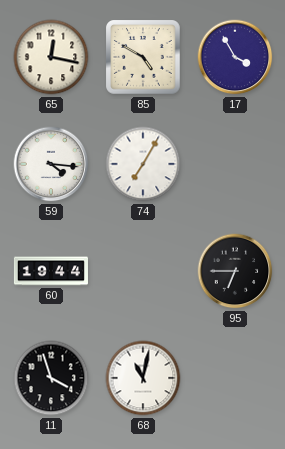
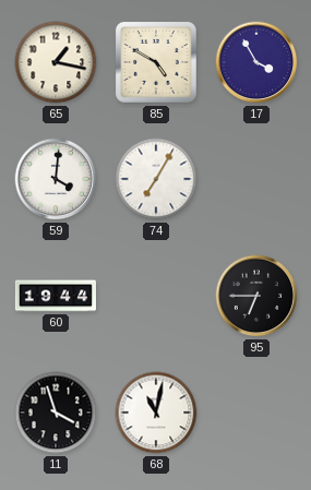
65: 12:17 -> 1:17
59: 4:16 -> 4:01
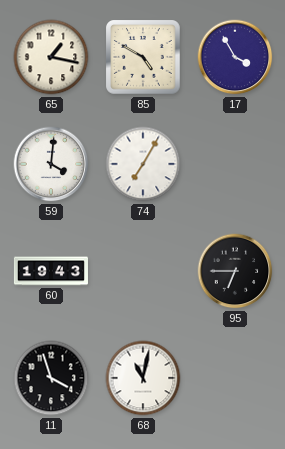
60: 19:44 -> 19:43
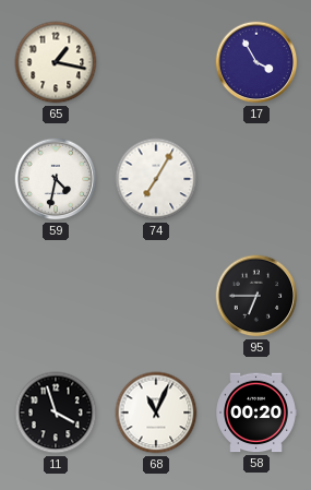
85: 4:50 -> none
59: 4:01 -> 4:32
60: 19:43 -> none
68: 11:02 -> 11:04
58: none -> 00:20
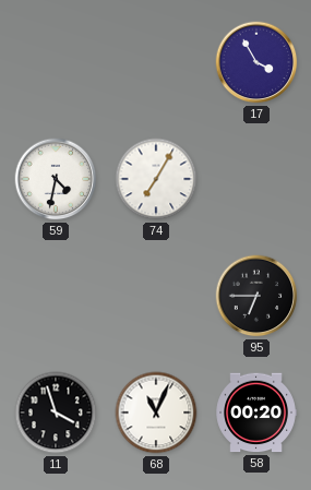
65: 1:17 -> none
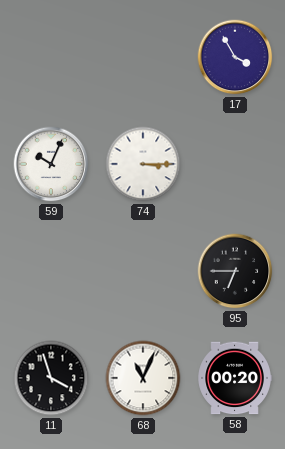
59: 4:32 -> 10:04
74: 7:05 -> 3:15
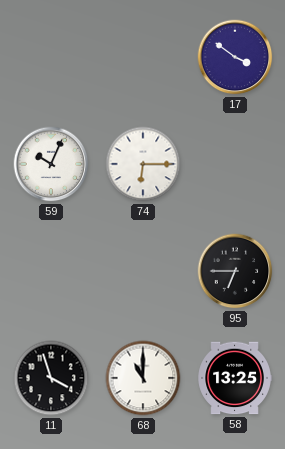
17: 3:55 -> 3:51
74: 3:15 -> 6:15
68: 11:04 -> 11:00
58: 00:20 -> 13:25
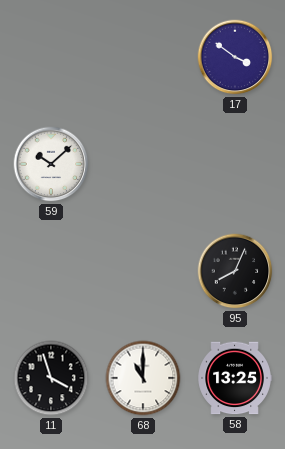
59: 10:04 -> 10:08
74: 6:15 -> none
95: 6:45 -> 8:04
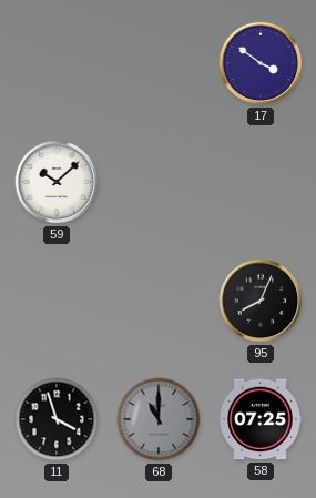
68 dial: white -> grey
58: 13:25 -> 07:25
